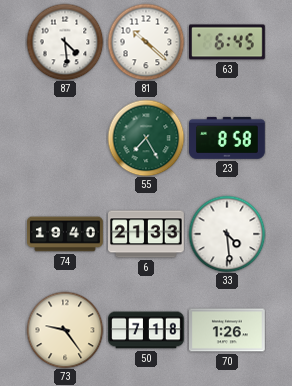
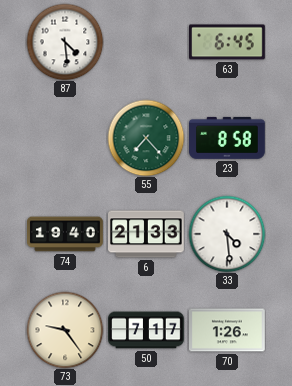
81: 10:22 -> none
55: 7:25 -> 7:23
50: 7:18 -> 7:17
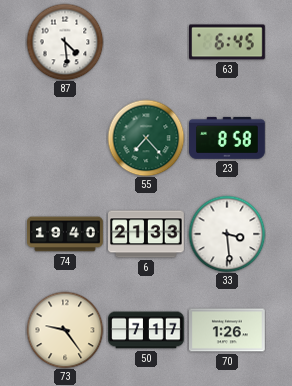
33: 4:29 -> 3:29
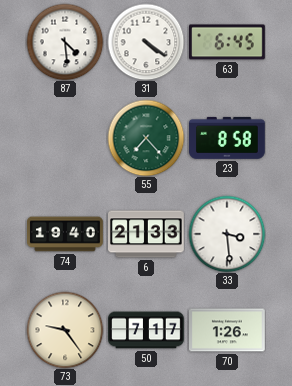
31: none -> 4:21
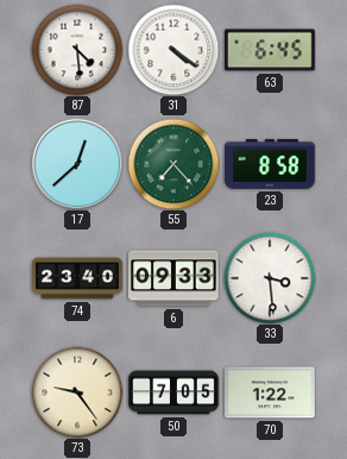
17: none -> 12:38
74: 19:40 -> 23:40
6: 21:33 -> 09:33
50: 7:17 -> 7:05
70: 1:26 -> 1:22
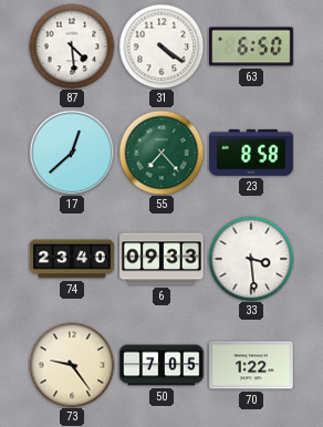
63: 6:45 -> 6:50
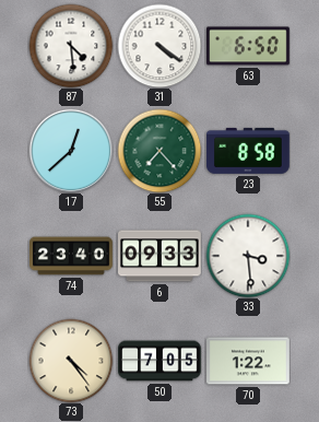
73: 9:24 -> 4:24
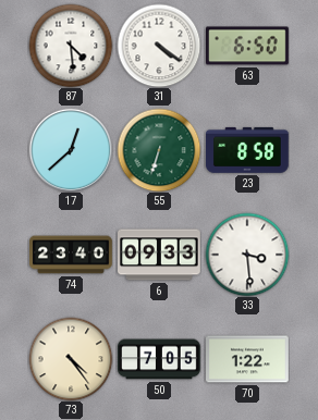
55: 7:23 -> 6:33
